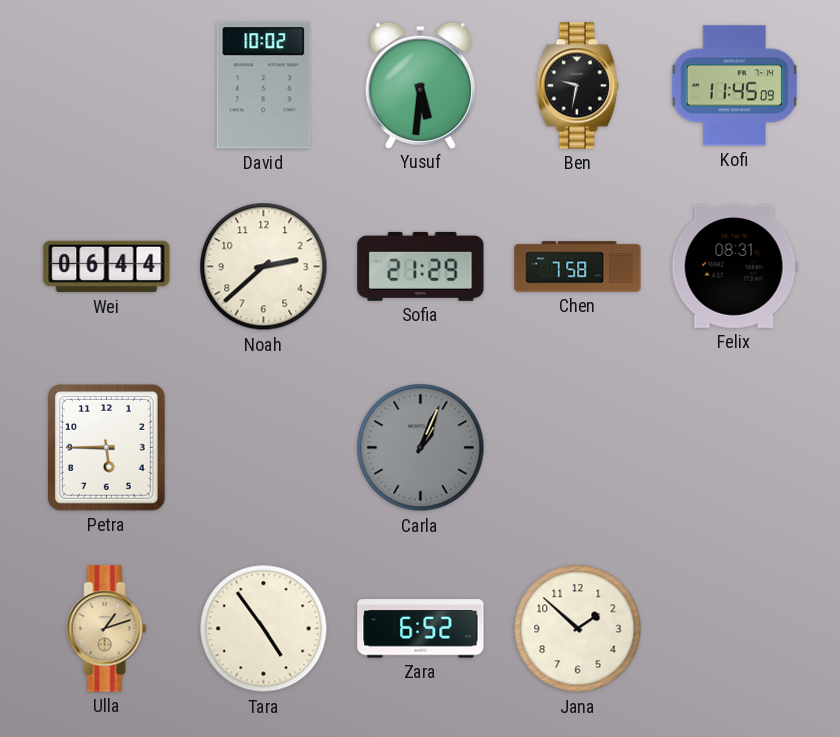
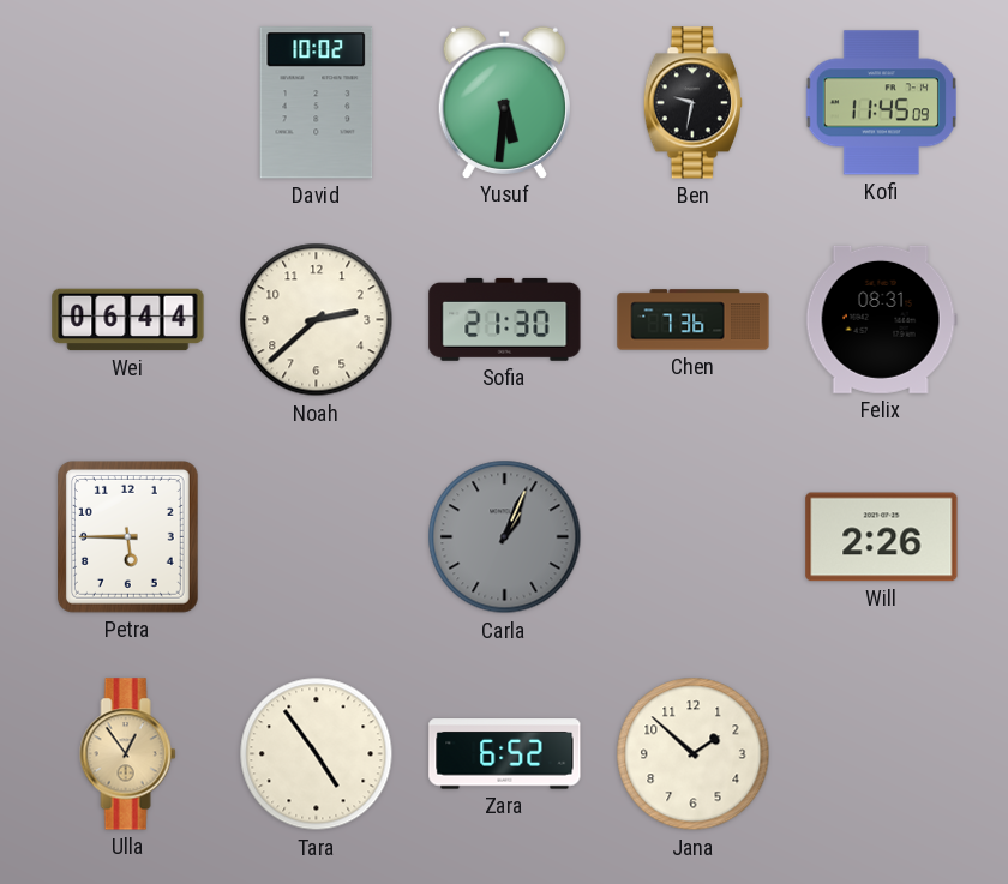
Sofia: 21:29 -> 21:30
Chen: 7:58 -> 7:36
Will: none -> 2:26
Ulla: 1:12 -> 12:54
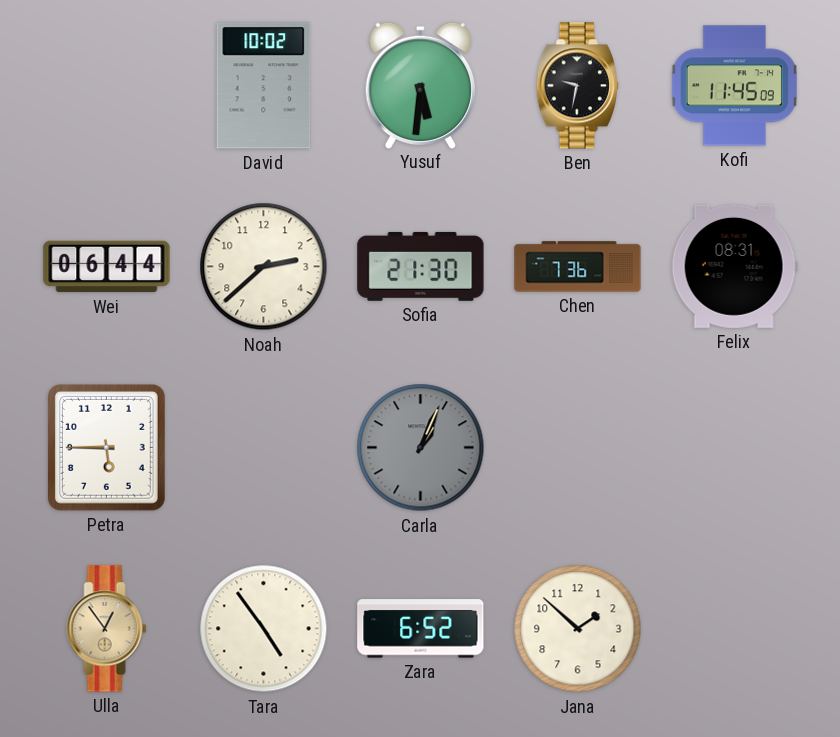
Will: 2:26 -> none
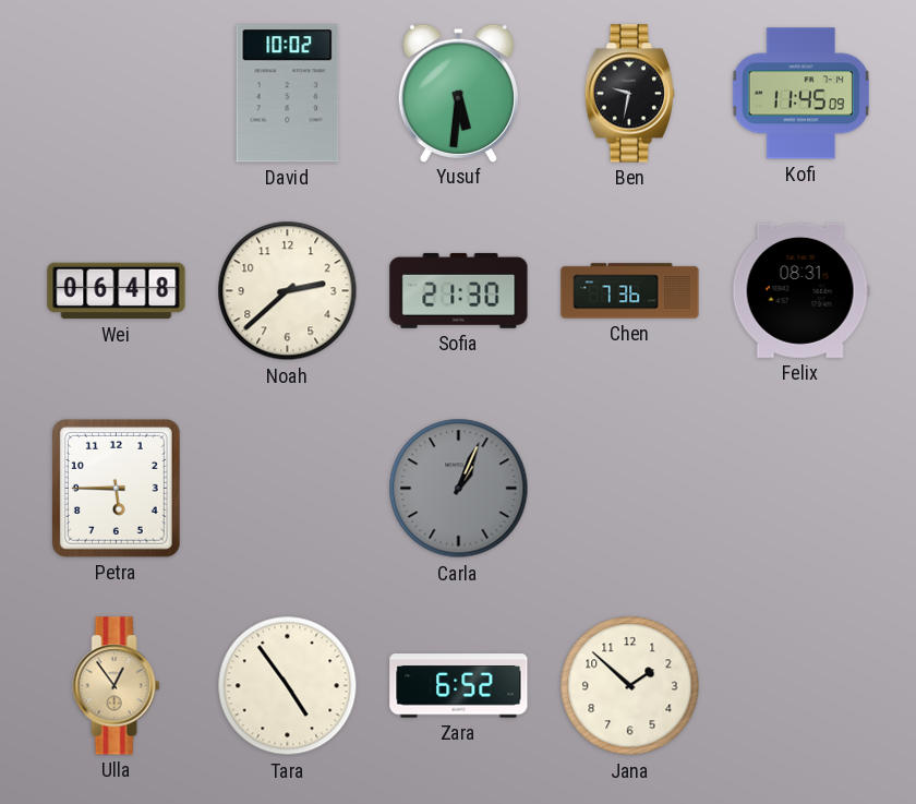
Wei: 06:44 -> 06:48
